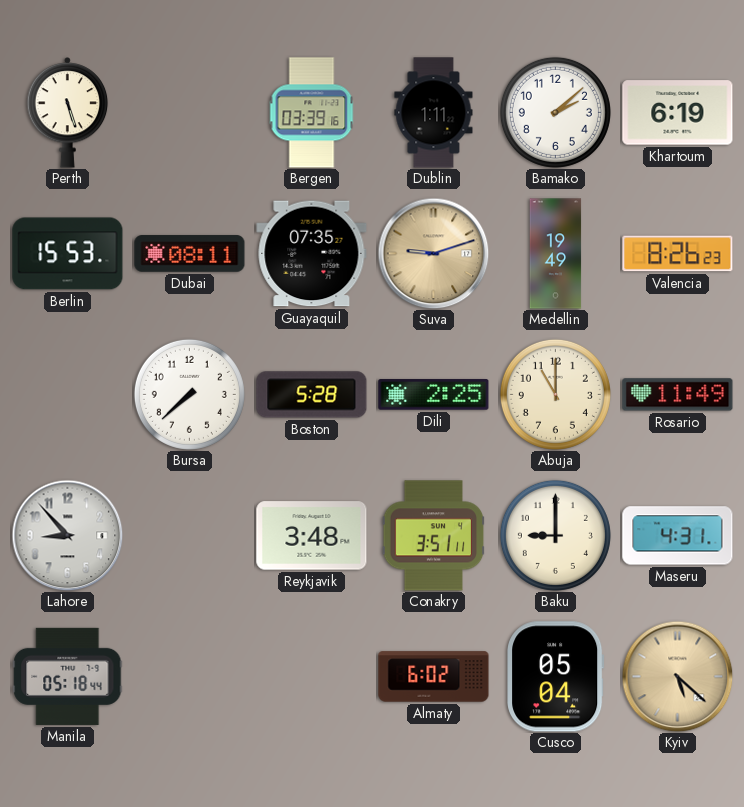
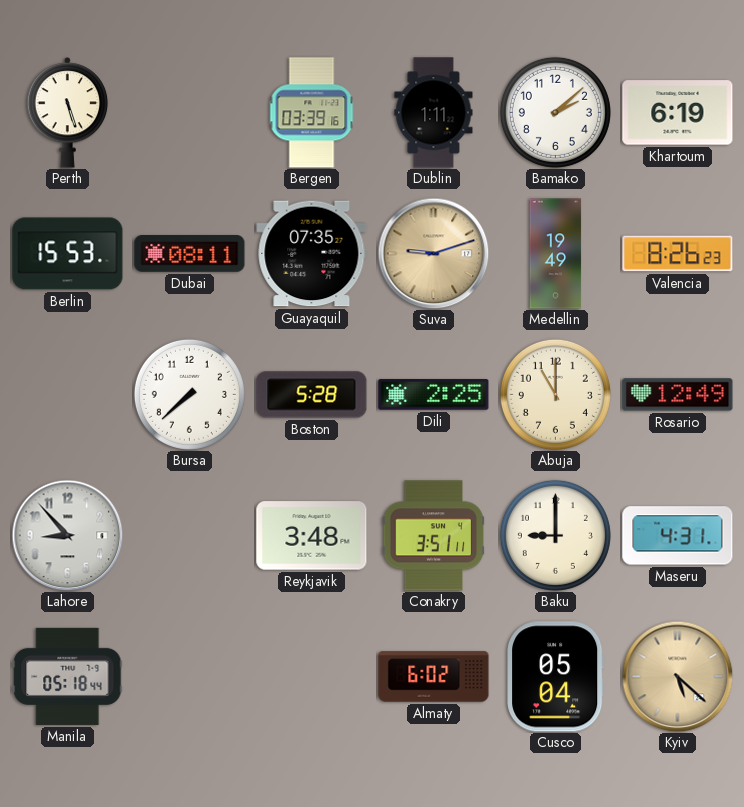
Rosario: 11:49 -> 12:49
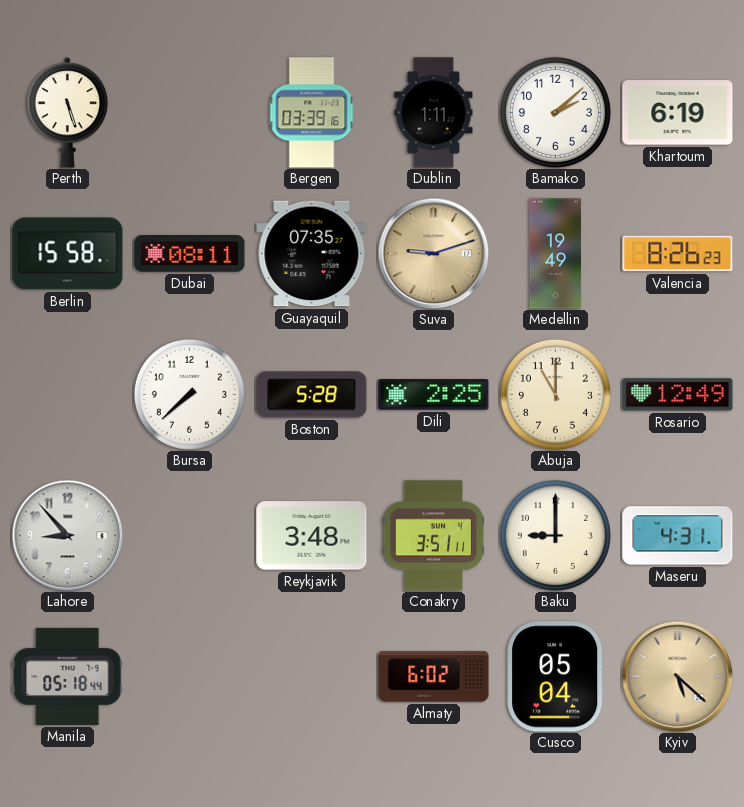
Berlin: 15:53 -> 15:58
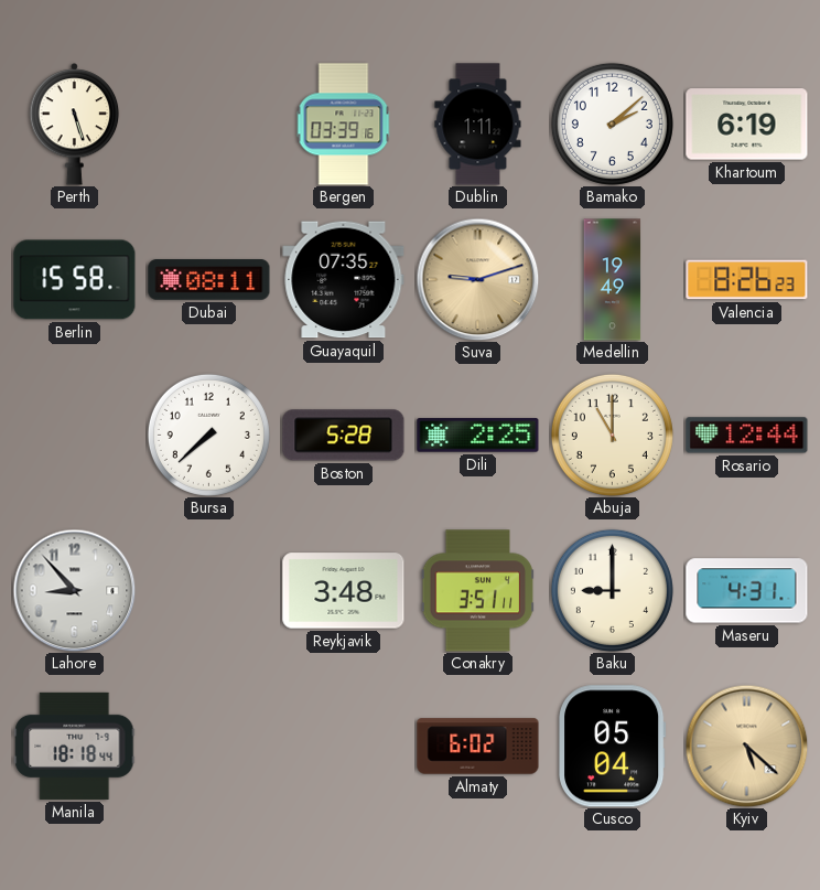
Rosario: 12:49 -> 12:44
Manila: 05:18 -> 18:18
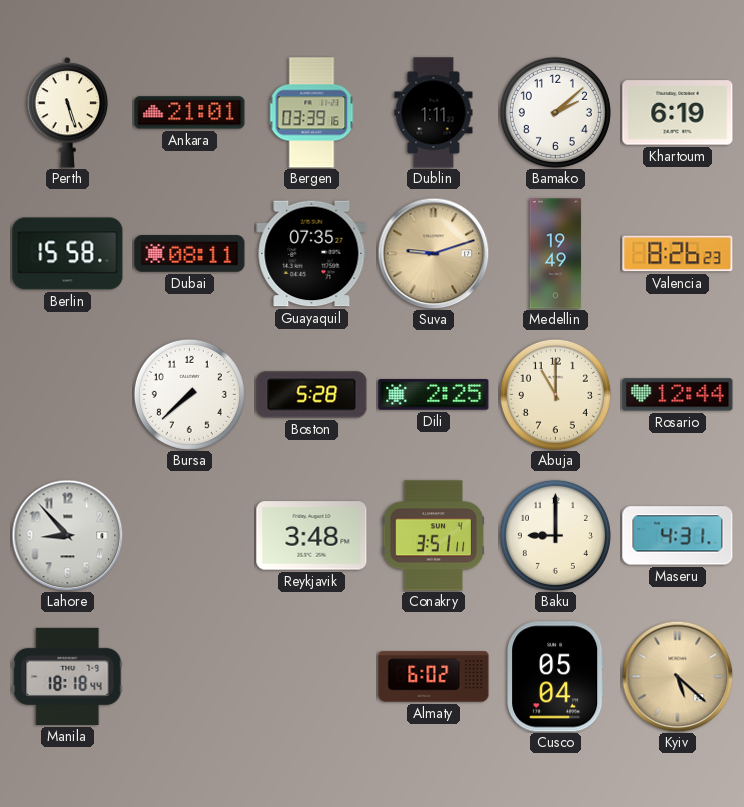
Ankara: none -> 21:01
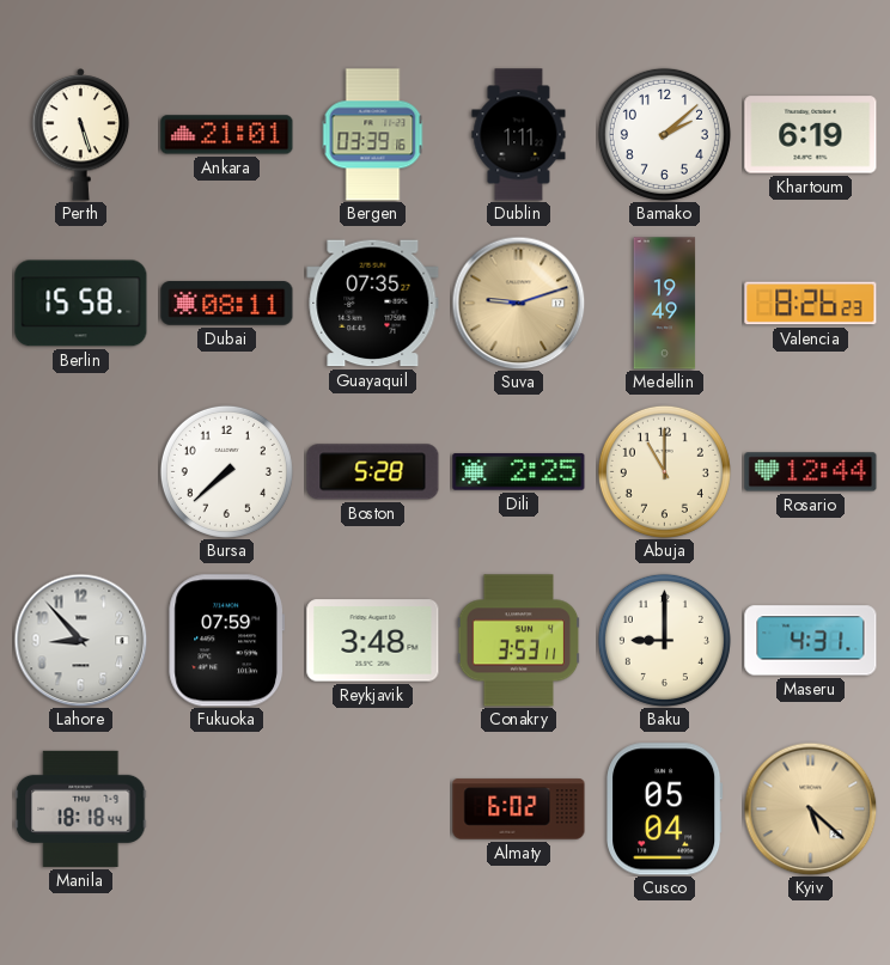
Fukuoka: none -> 07:59
Conakry: 3:51 -> 3:53
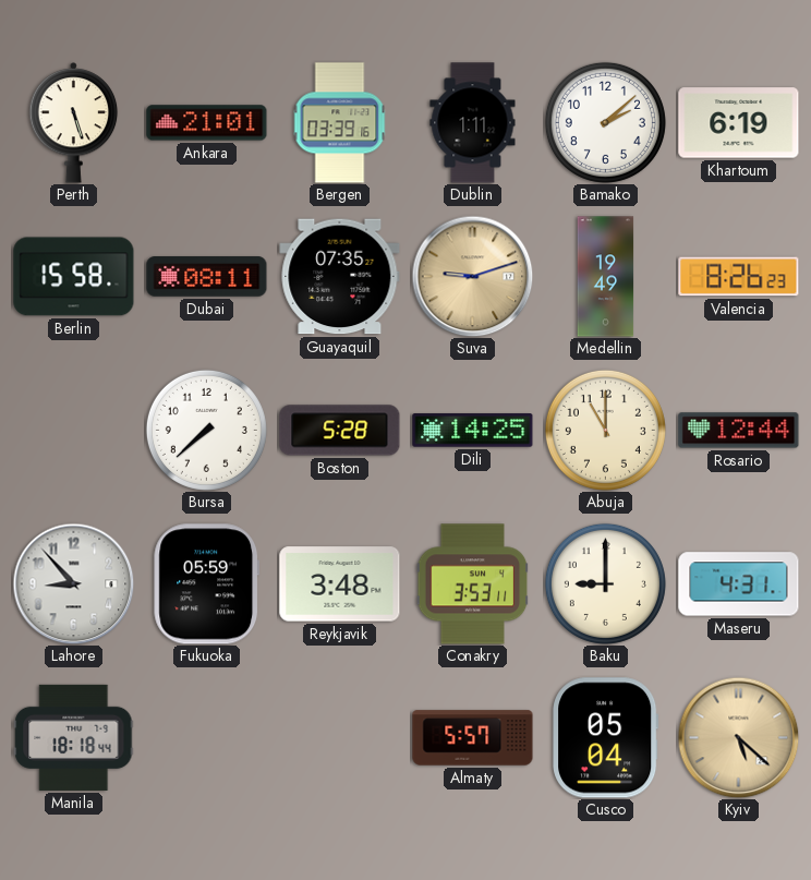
Dili: 2:25 -> 14:25
Fukuoka: 07:59 -> 05:59
Almaty: 6:02 -> 5:57
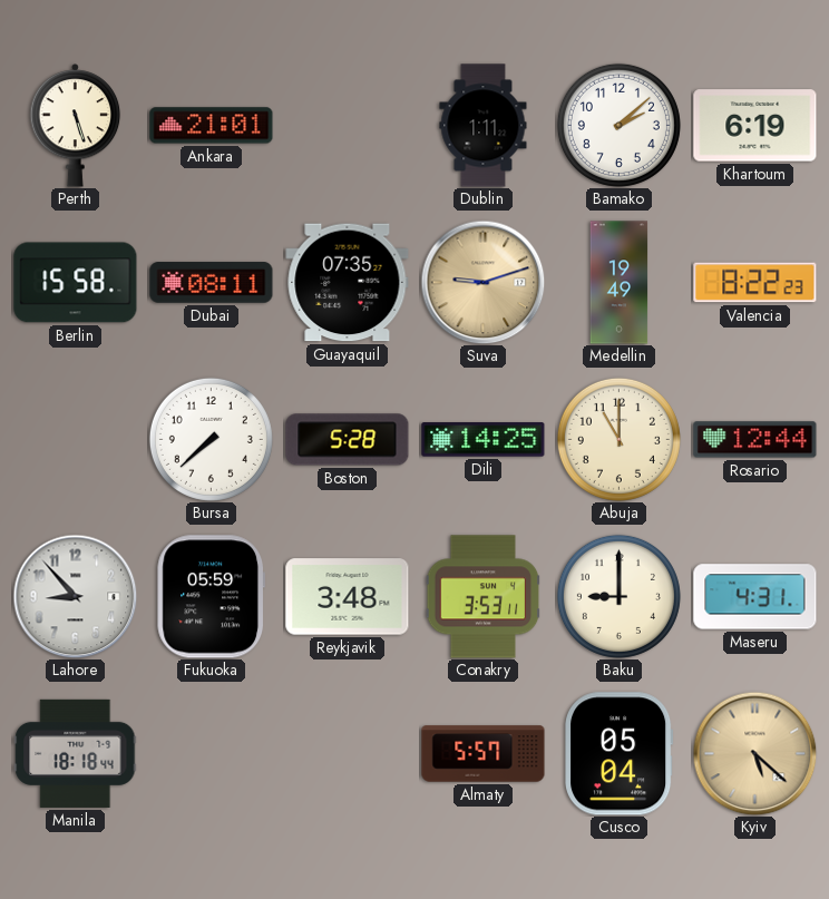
Bergen: 03:39 -> none
Valencia: 8:26 -> 8:22
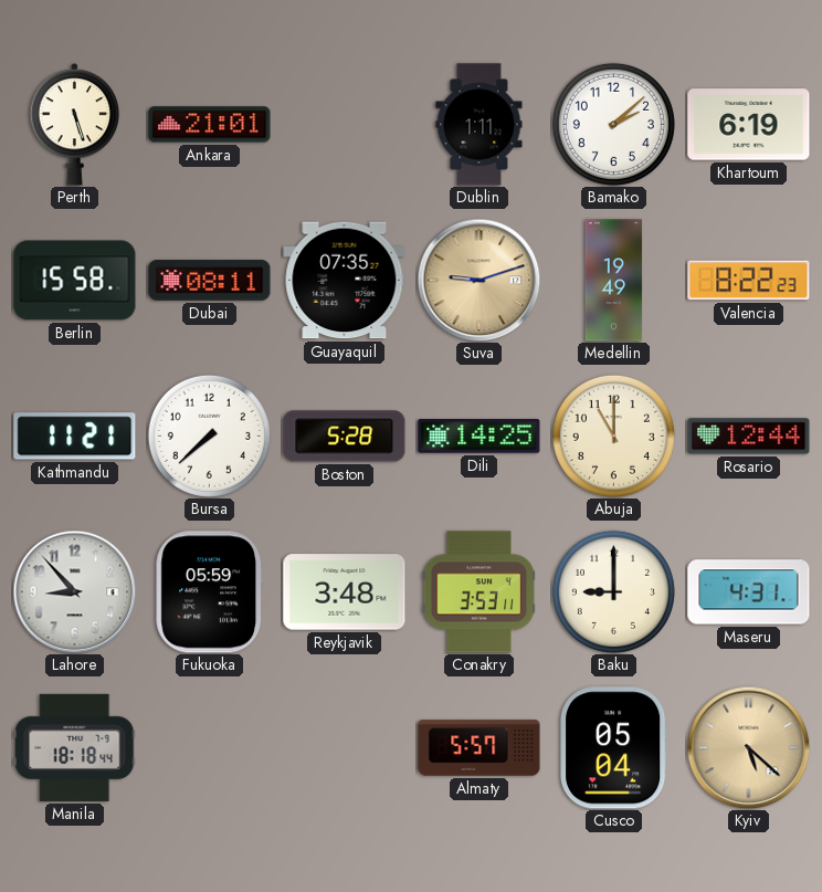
Kathmandu: none -> 11:21
